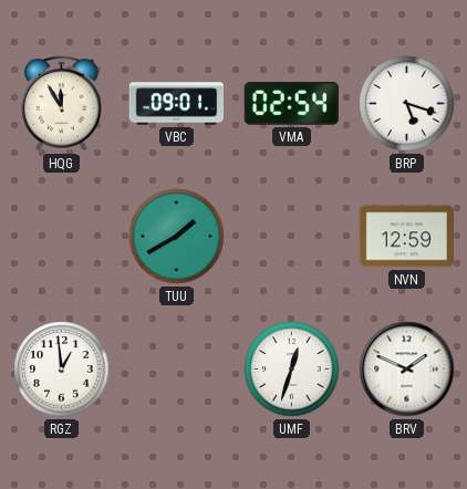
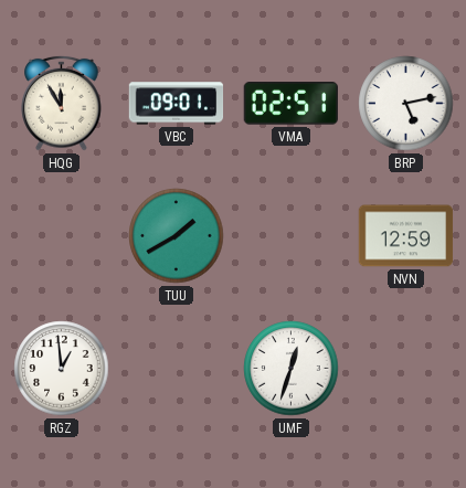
VMA: 02:54 -> 02:51
BRP: 5:18 -> 5:13
BRV: 1:49 -> none
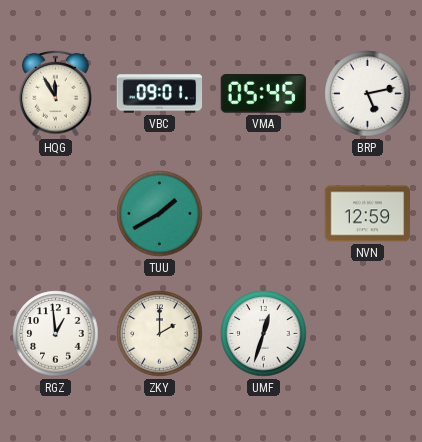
VMA: 02:51 -> 05:45
ZKY: none -> 2:00
